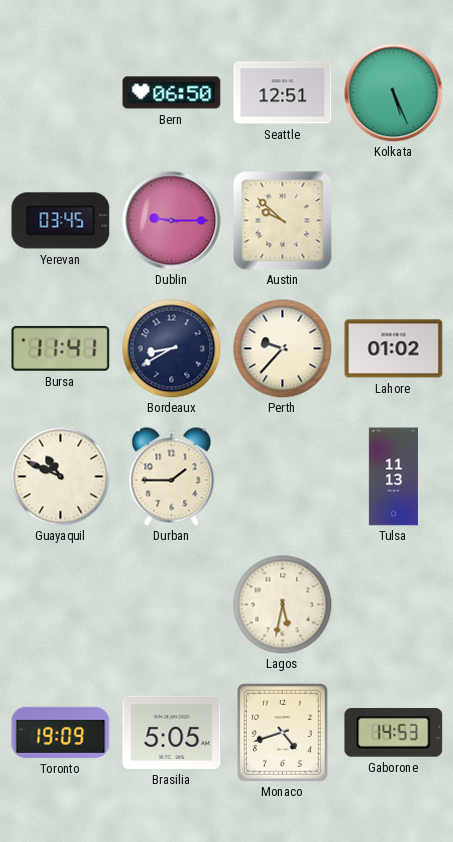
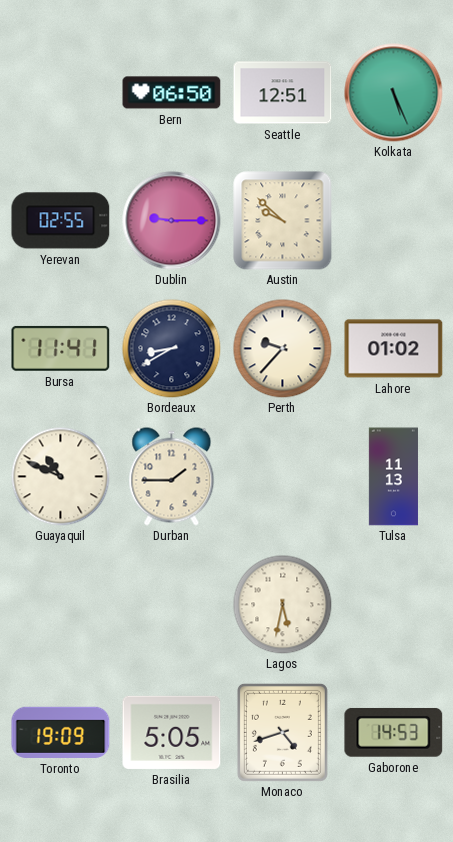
Yerevan: 03:45 -> 02:55
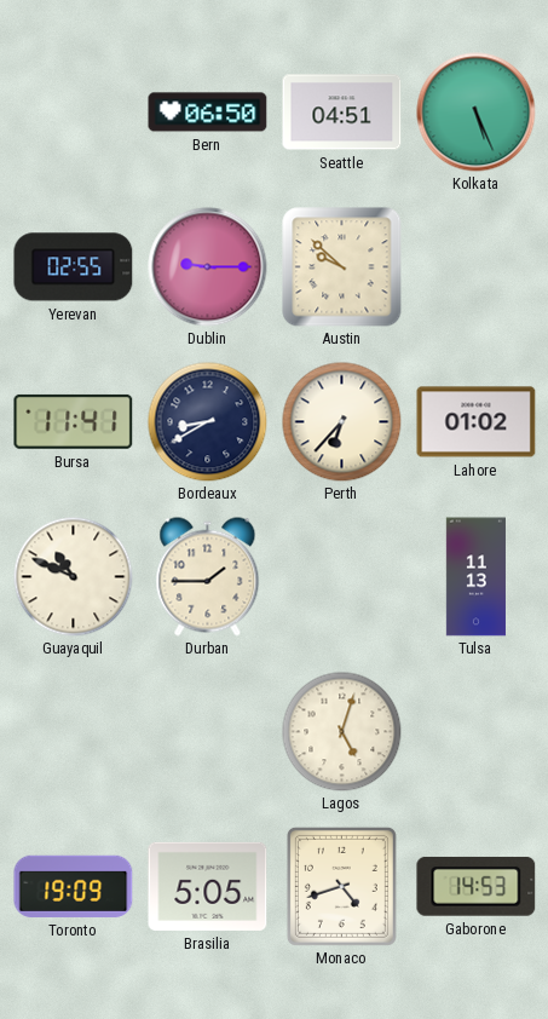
Seattle: 12:51 -> 04:51
Perth: 9:37 -> 6:37
Lagos: 5:32 -> 5:03
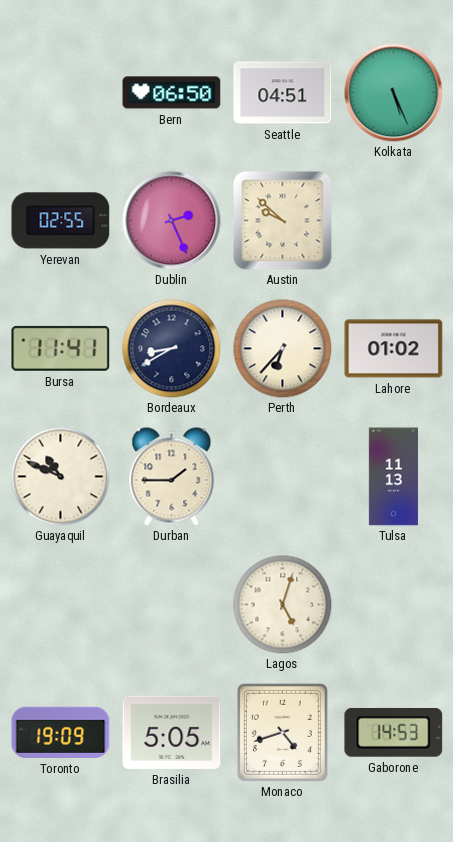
Dublin: 9:15 -> 2:26
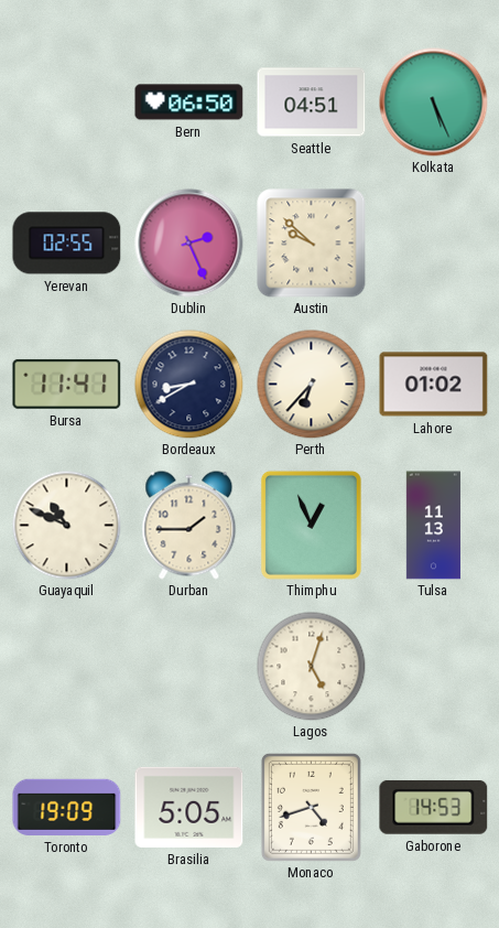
Thimphu: none -> 12:56
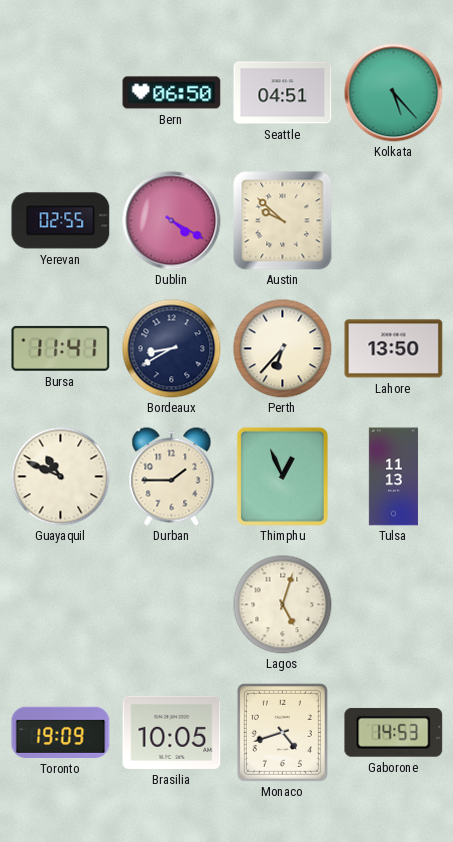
Kolkata: 5:26 -> 5:23
Dublin: 2:26 -> 4:20
Lahore: 01:02 -> 13:50
Brasilia: 5:05 -> 10:05
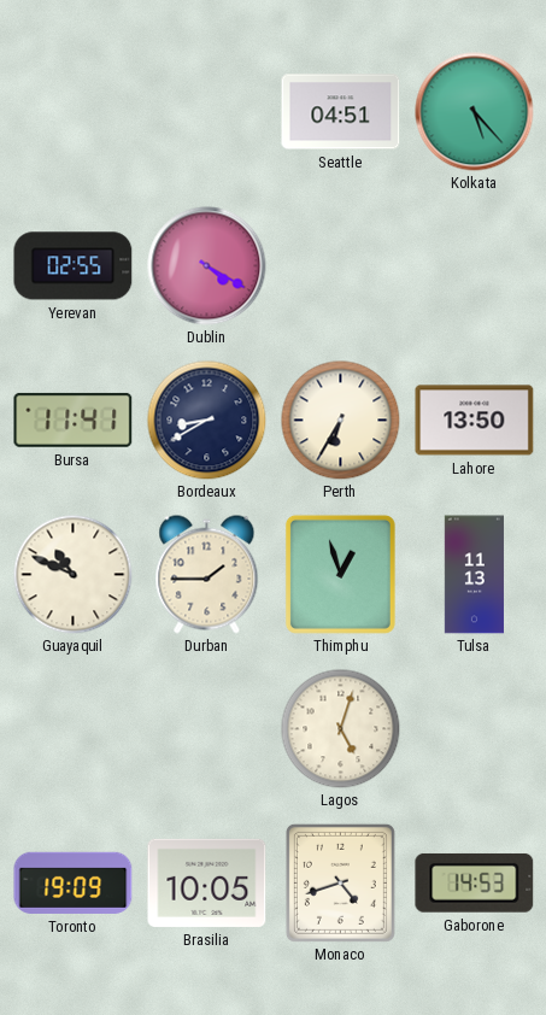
Bern: 06:50 -> none
Austin: 9:52 -> none
Perth: 6:37 -> 6:35
Thimphu: 12:56 -> 12:57
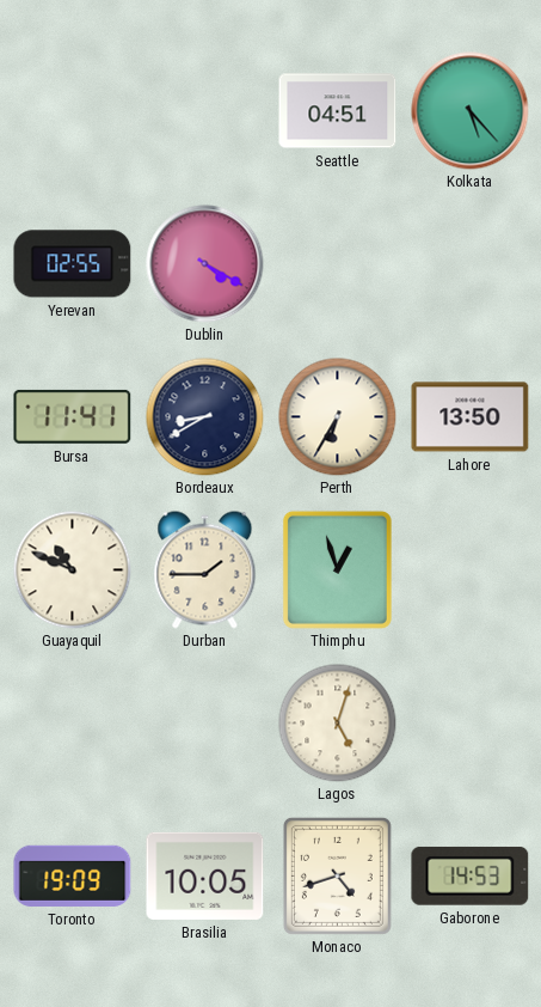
Tulsa: 11:13 -> none
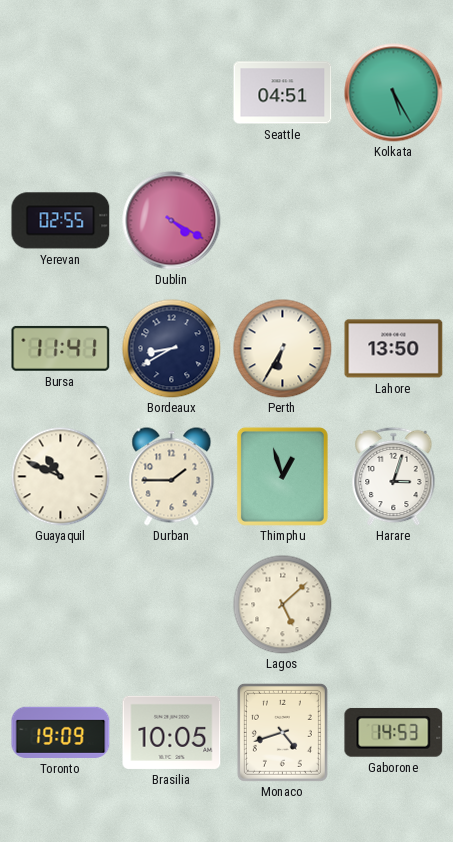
Kolkata: 5:23 -> 5:25
Harare: none -> 3:03
Lagos: 5:03 -> 5:08
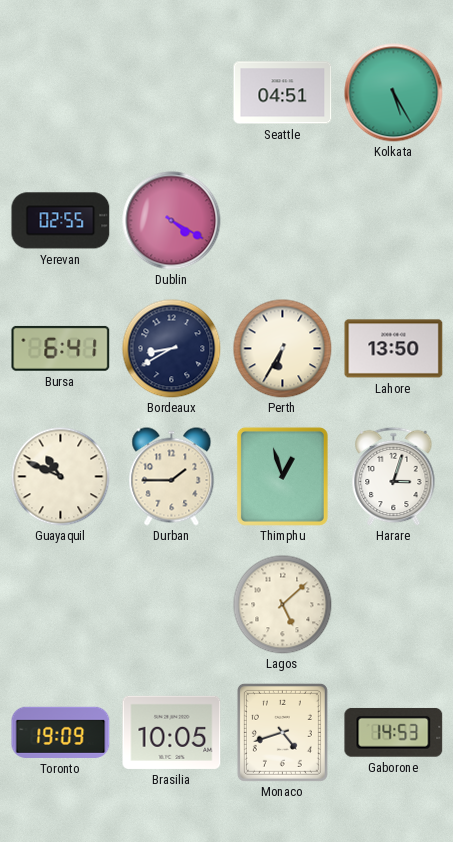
Bursa: 11:41 -> 6:41
